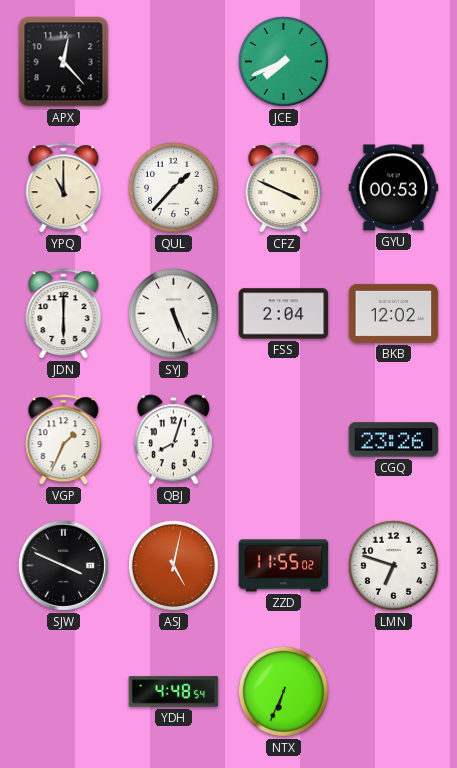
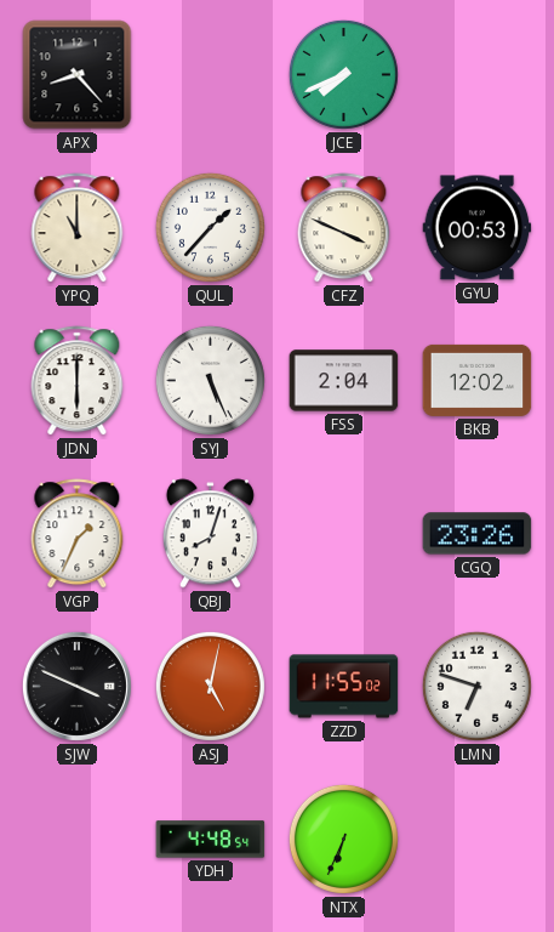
APX: 12:23 -> 8:23
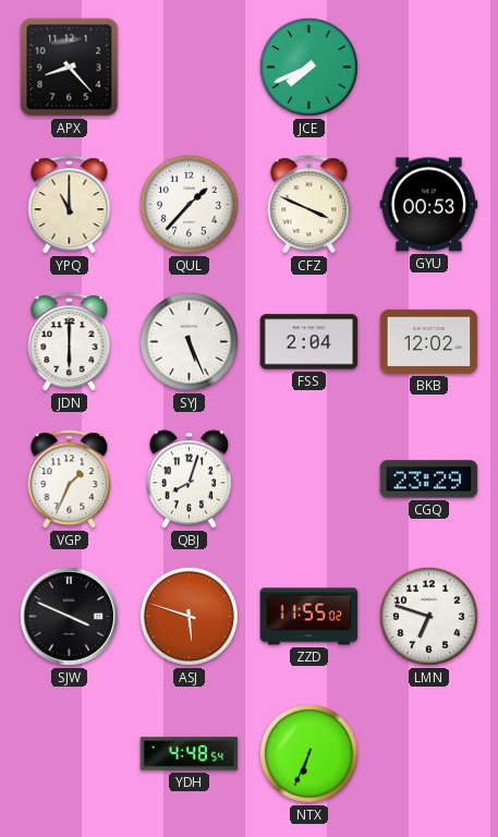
CGQ: 23:26 -> 23:29
ASJ: 5:02 -> 5:48
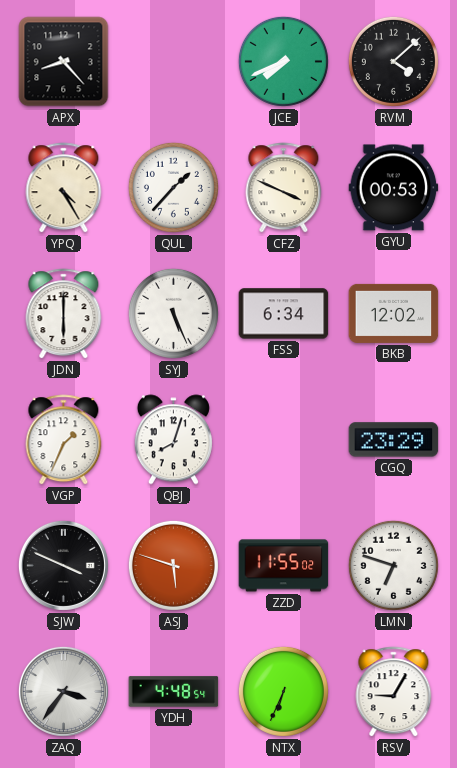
RVM: none -> 4:08
YPQ: 11:00 -> 4:25
FSS: 2:04 -> 6:34
ZAQ: none -> 3:36
RSV: none -> 9:05
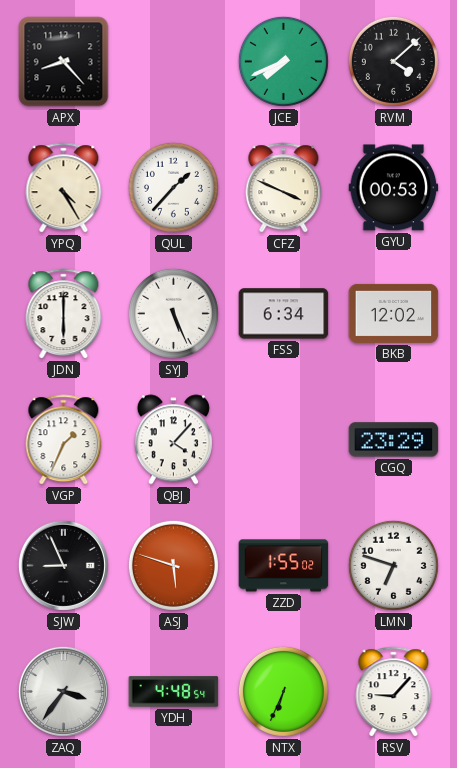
QBJ: 8:03 -> 4:07
SJW: 3:49 -> 8:56
ZZD: 11:55 -> 1:55
RSV: 9:05 -> 9:07
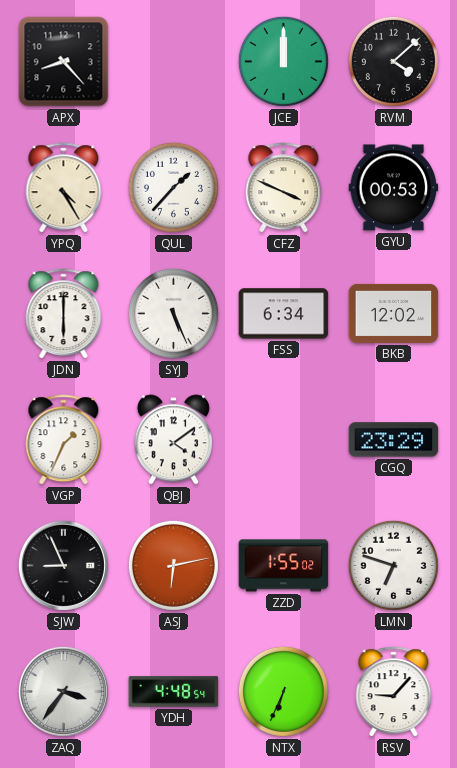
JCE: 7:41 -> 12:00
QBJ: 4:07 -> 4:09
ASJ: 5:48 -> 6:13
